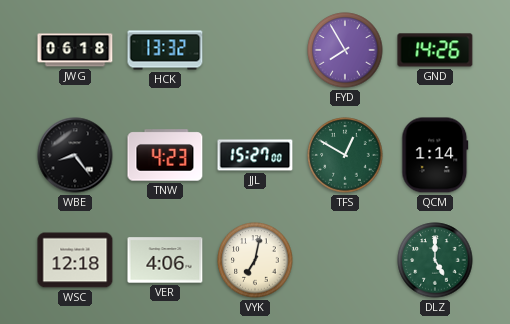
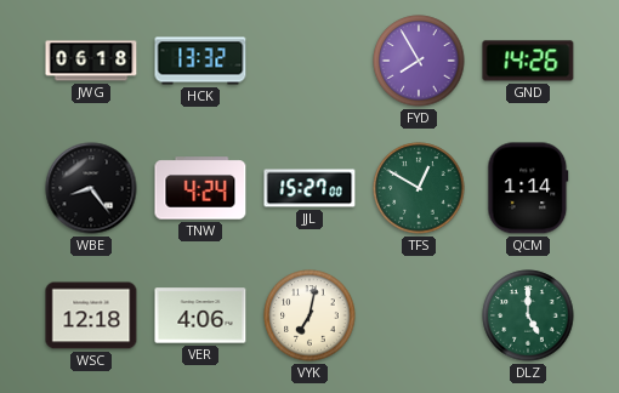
TNW: 4:23 -> 4:24
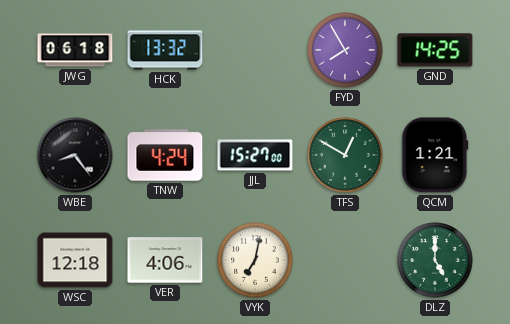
GND: 14:26 -> 14:25
QCM: 1:14 -> 1:21
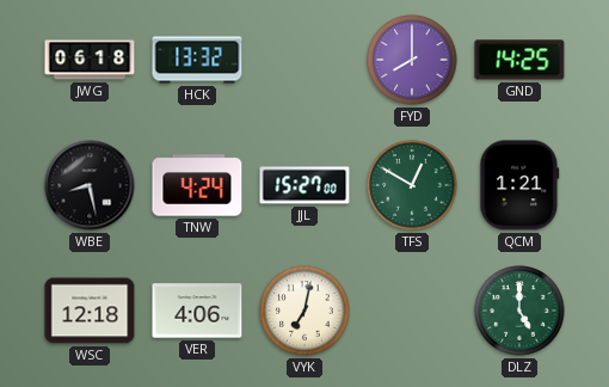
FYD: 7:55 -> 8:00
WBE: 8:24 -> 8:28
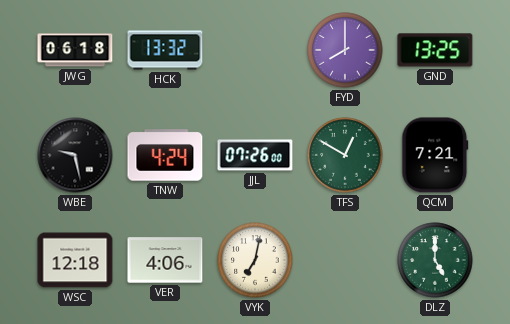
GND: 14:25 -> 13:25
WBE: 8:28 -> 9:28
JJL: 15:27 -> 07:26
QCM: 1:21 -> 7:21
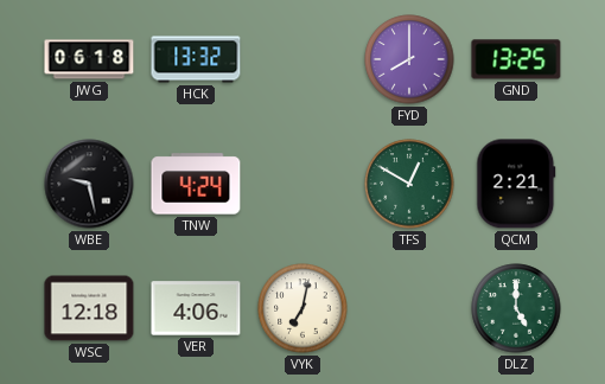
JJL: 07:26 -> none
QCM: 7:21 -> 2:21
